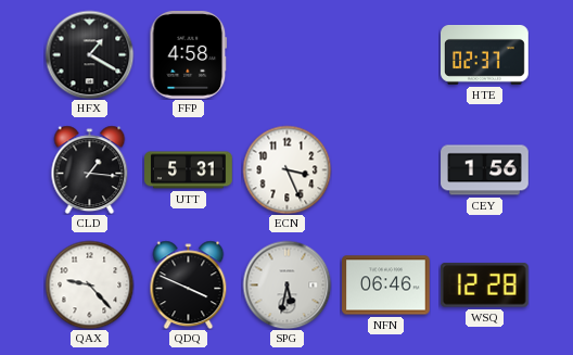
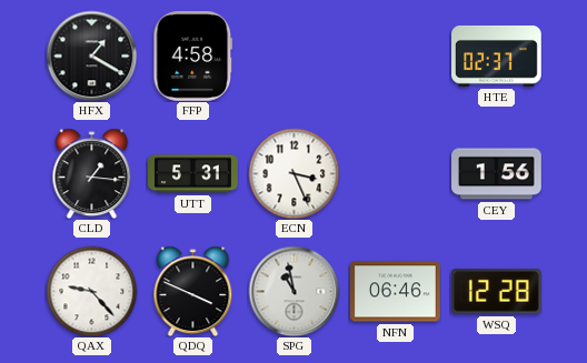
SPG: 5:32 -> 10:58
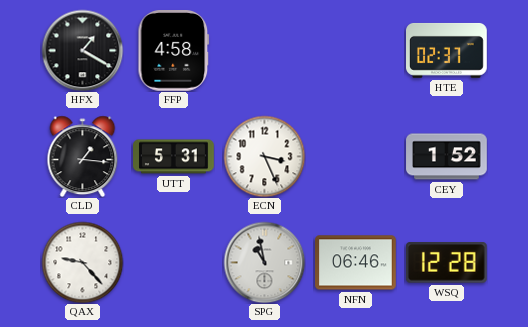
CEY: 1:56 -> 1:52
QDQ: 3:49 -> none
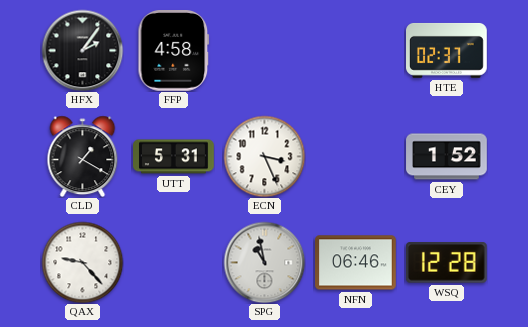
HFX: 1:20 -> 2:06
CLD: 1:16 -> 1:20
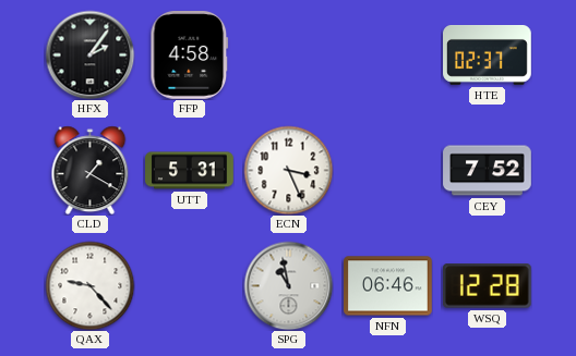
CEY: 1:52 -> 7:52
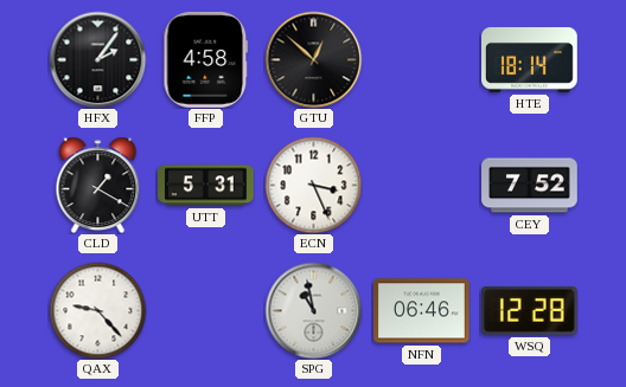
GTU: none -> 12:52
HTE: 02:37 -> 18:14
